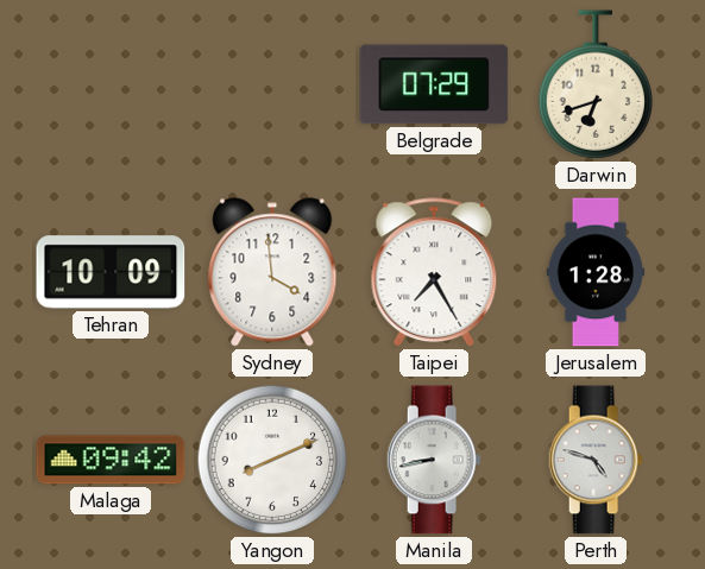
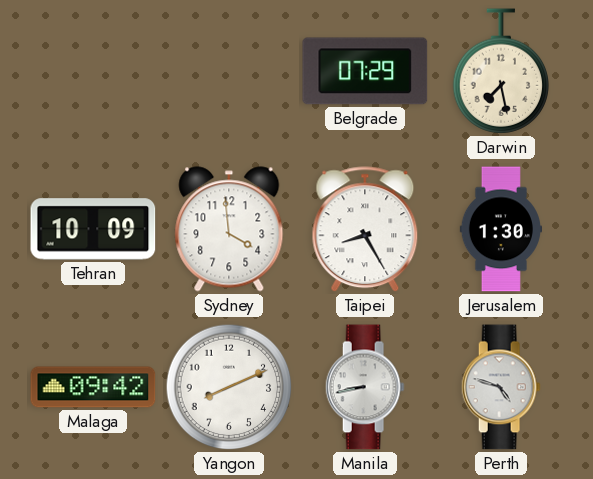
Darwin: 6:42 -> 7:28
Taipei: 7:25 -> 8:25
Jerusalem: 1:28 -> 1:30
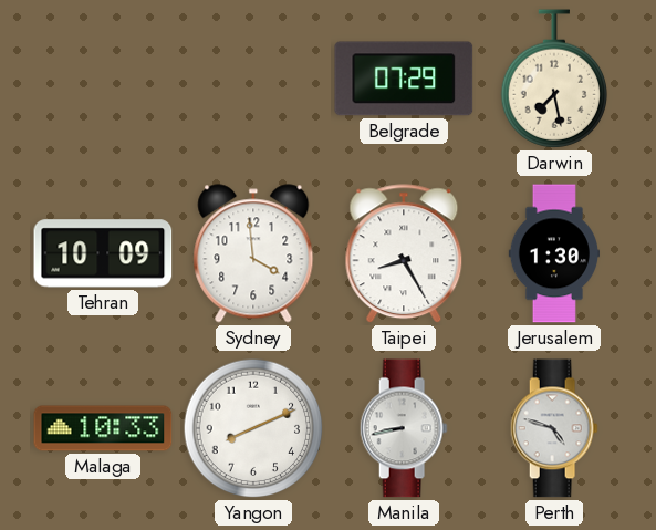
Malaga: 09:42 -> 10:33
